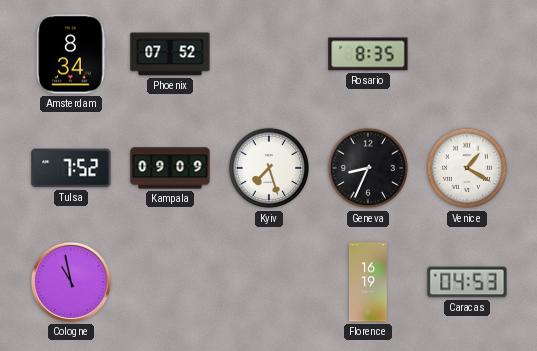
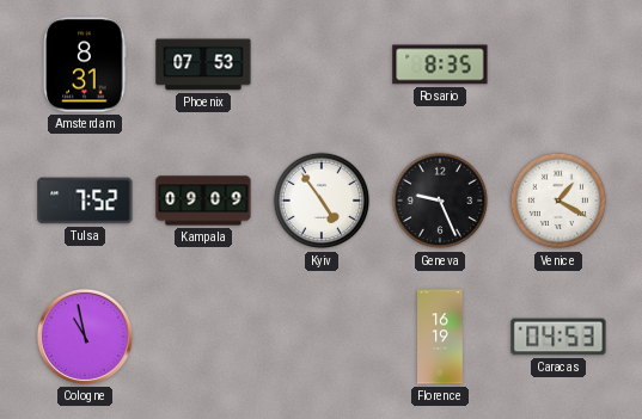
Amsterdam: 8:34 -> 8:31
Phoenix: 07:52 -> 07:53
Kyiv: 7:27 -> 4:54
Geneva: 8:34 -> 9:26
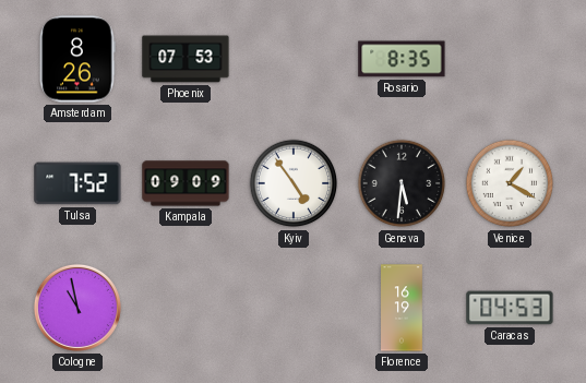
Amsterdam: 8:31 -> 8:26
Geneva: 9:26 -> 5:31
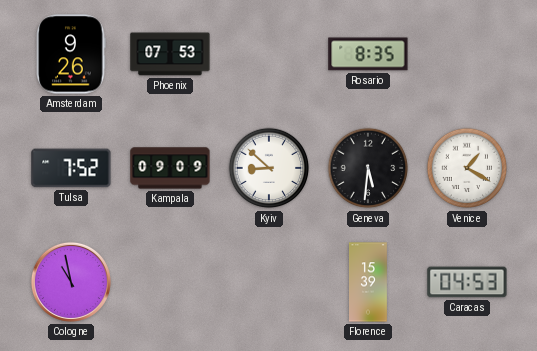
Amsterdam: 8:26 -> 9:26
Kyiv: 4:54 -> 8:52
Florence: 16:19 -> 15:39
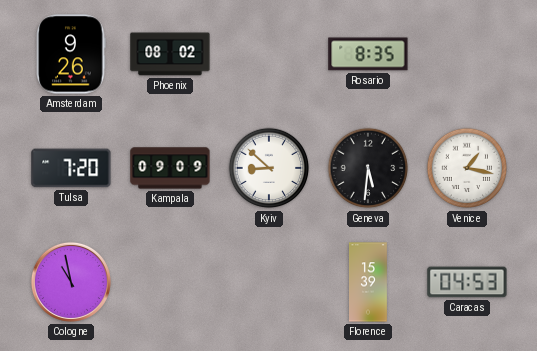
Phoenix: 07:53 -> 08:02
Tulsa: 7:52 -> 7:20
Venice: 1:20 -> 1:17
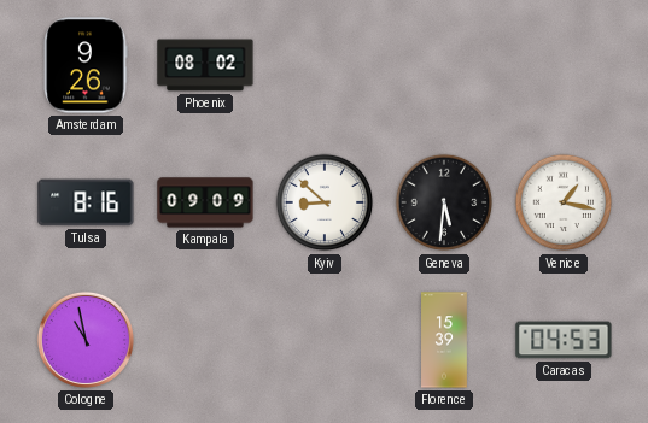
Rosario: 8:35 -> none
Tulsa: 7:20 -> 8:16
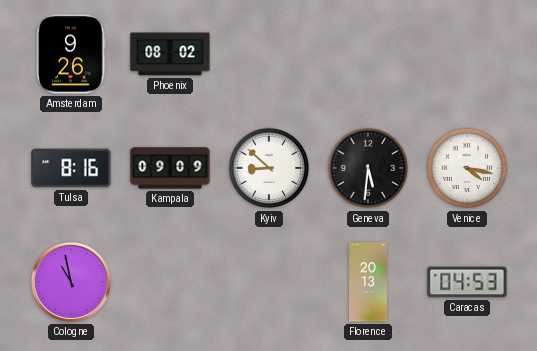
Venice: 1:17 -> 4:17
Florence: 15:39 -> 20:13
